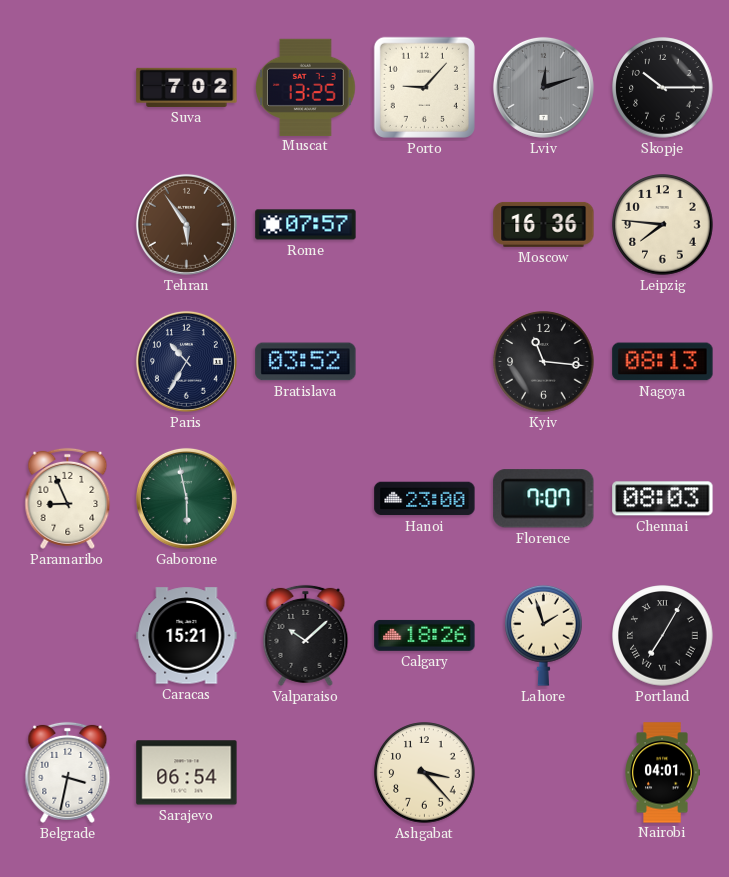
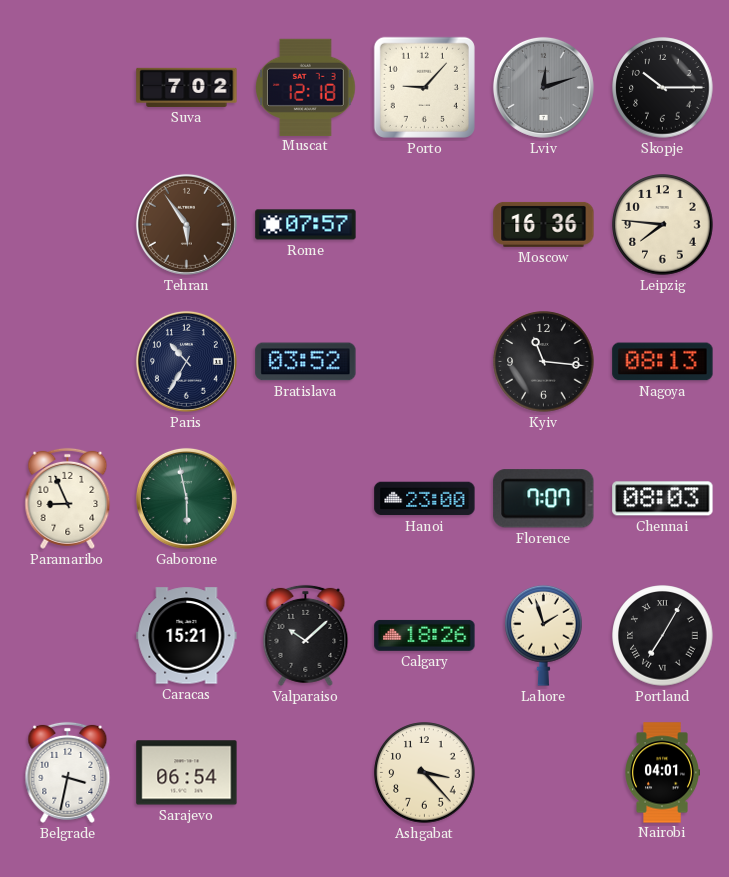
Muscat: 13:25 -> 12:18
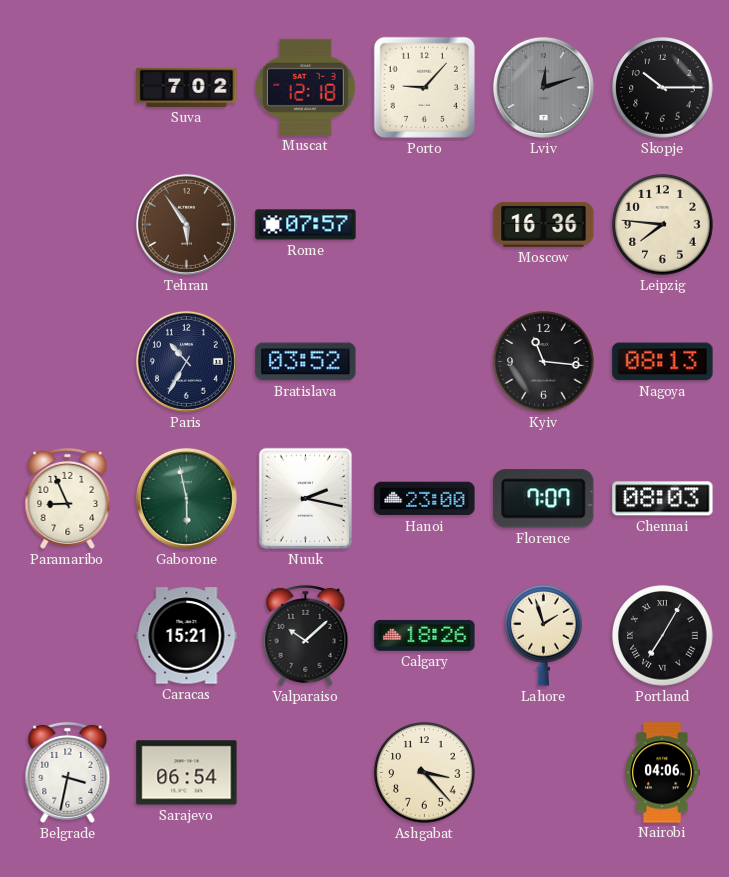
Nuuk: none -> 2:17
Nairobi: 04:01 -> 04:06
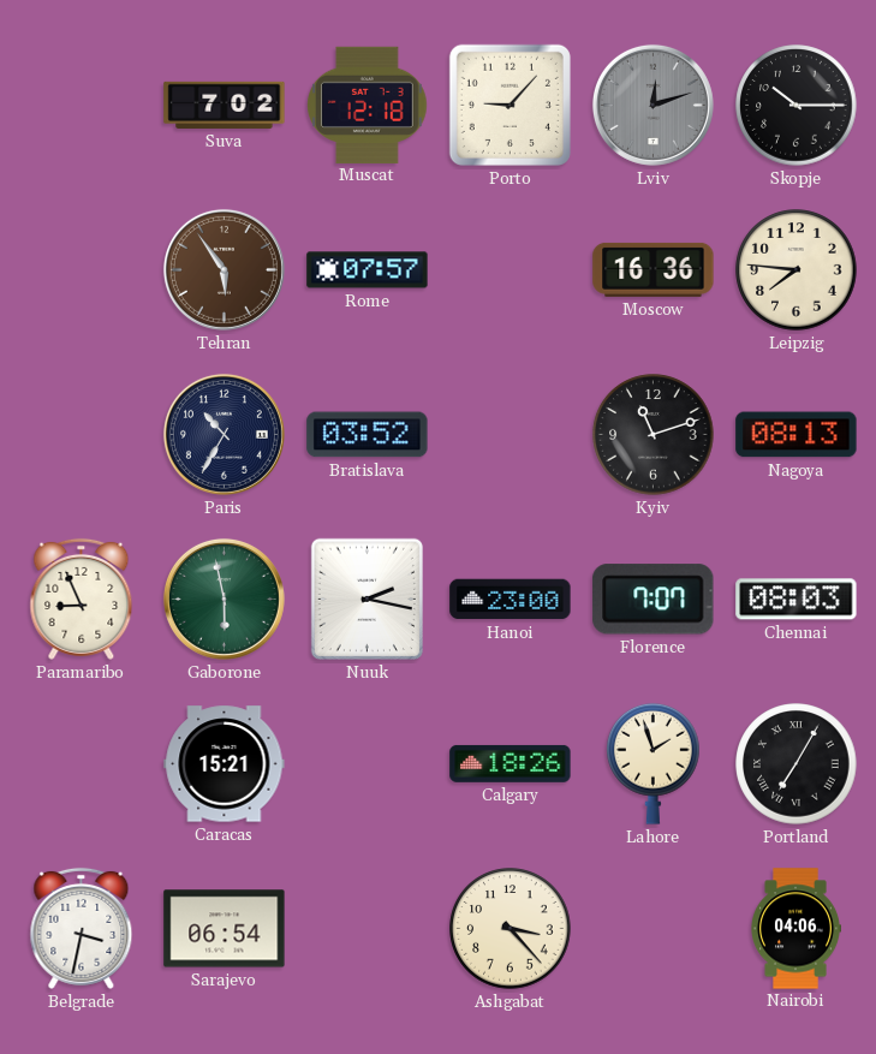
Kyiv: 11:16 -> 11:12
Valparaiso: 10:08 -> none
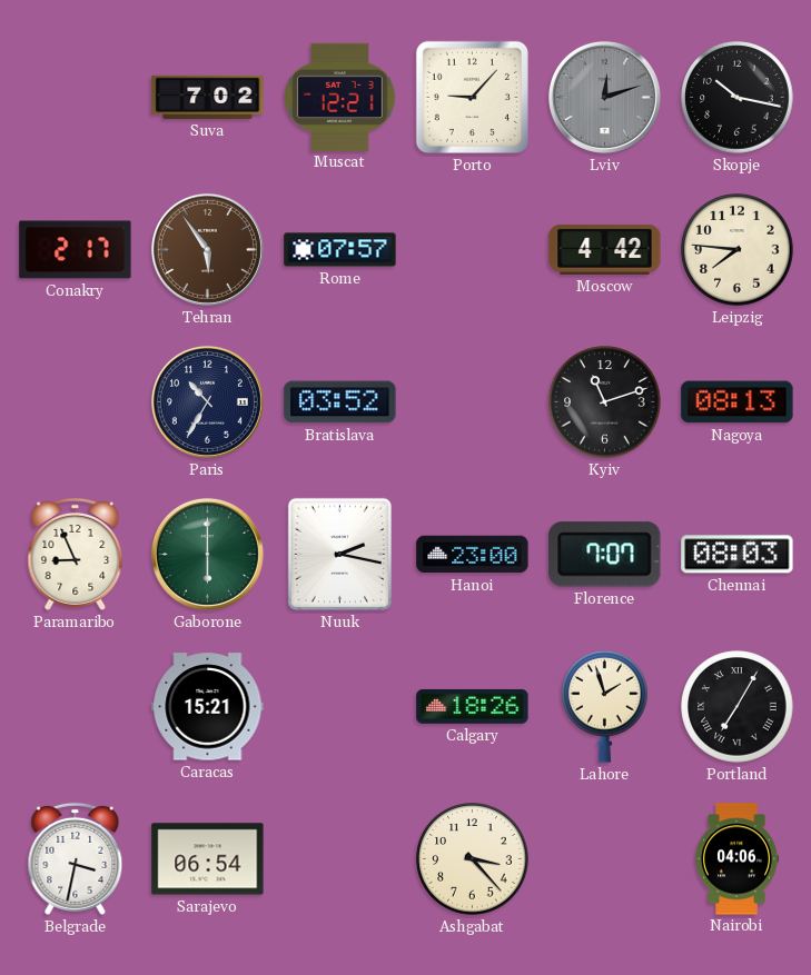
Muscat: 12:18 -> 12:21
Skopje: 10:15 -> 10:17
Conakry: none -> 2:17
Moscow: 16:36 -> 4:42
Gaborone: 5:58 -> 6:00
